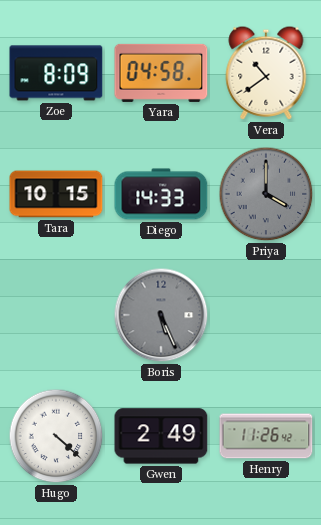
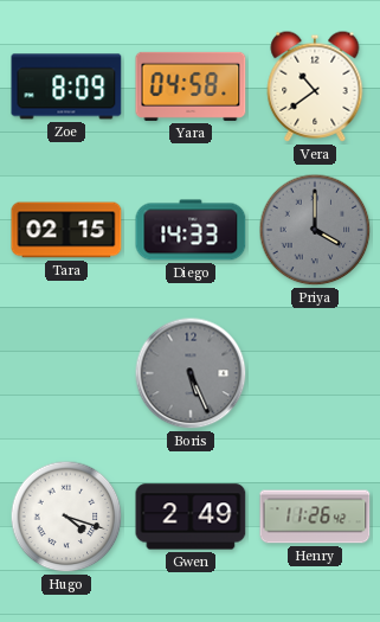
Tara: 10:15 -> 02:15
Hugo: 4:22 -> 4:18
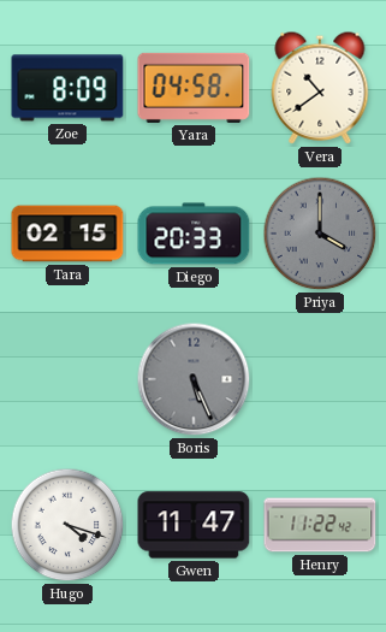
Diego: 14:33 -> 20:33
Gwen: 2:49 -> 11:47
Henry: 11:26 -> 11:22
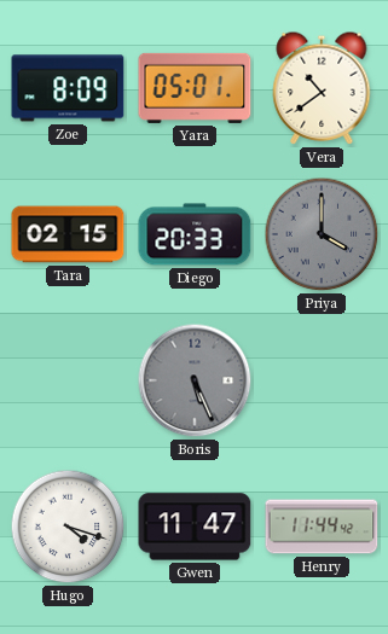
Yara: 04:58 -> 05:01
Henry: 11:22 -> 11:44
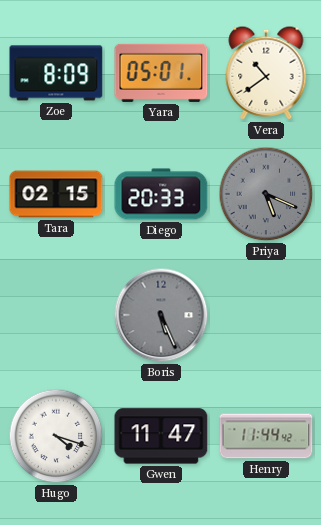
Priya: 4:00 -> 5:19
